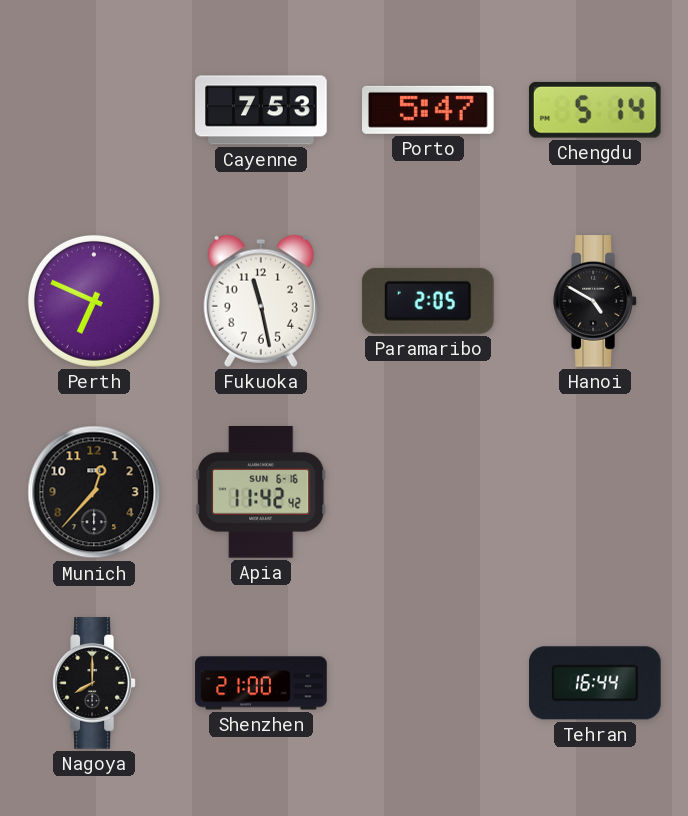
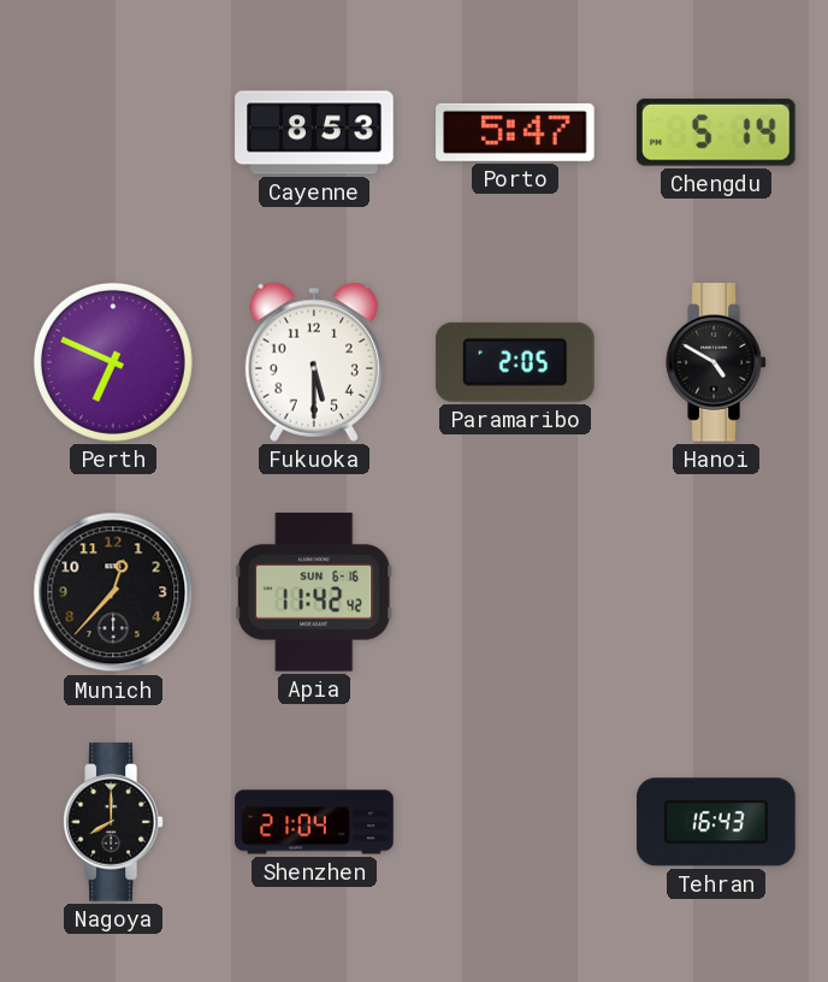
Cayenne: 7:53 -> 8:53
Fukuoka: 11:28 -> 5:30
Shenzhen: 21:00 -> 21:04
Tehran: 16:44 -> 16:43
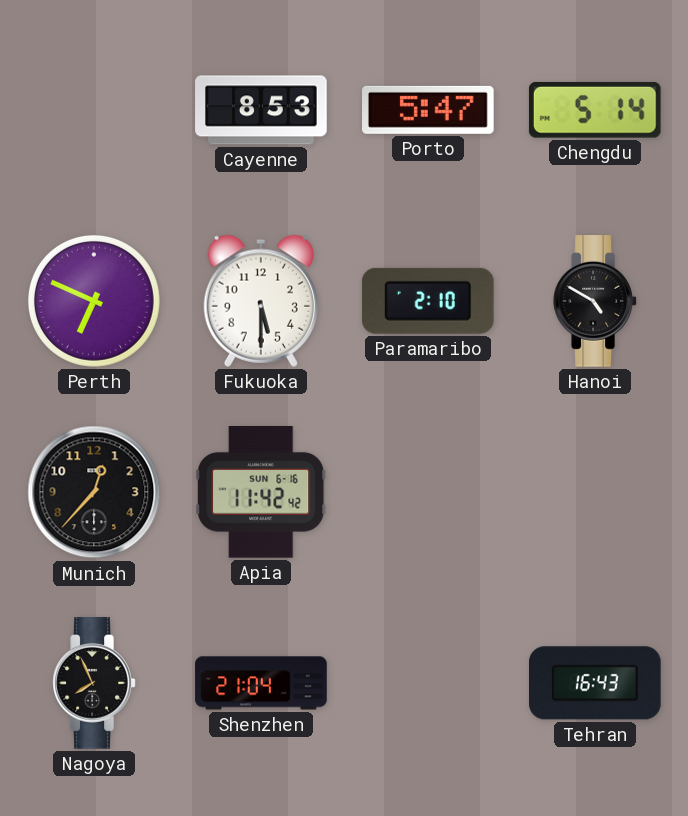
Paramaribo: 2:05 -> 2:10
Nagoya: 8:00 -> 7:56
